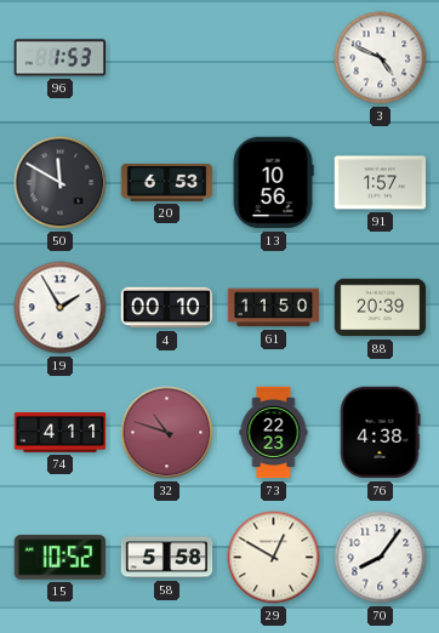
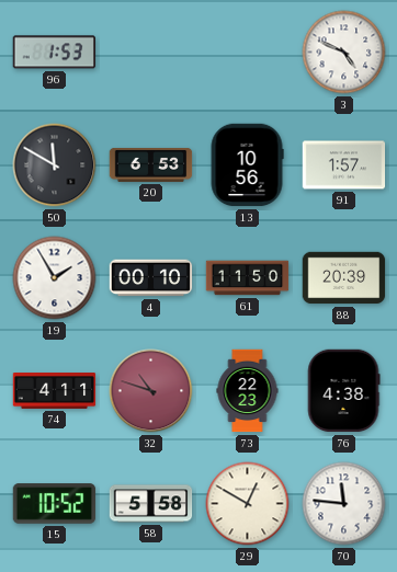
70: 8:06 -> 11:46
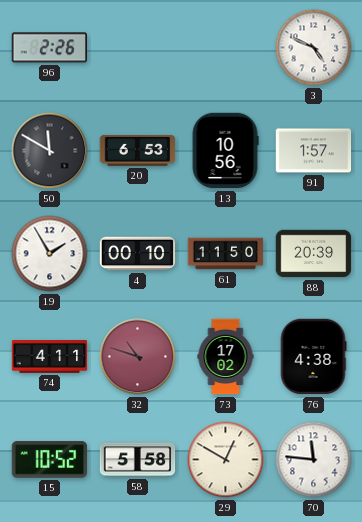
96: 1:53 -> 2:26
73: 22:23 -> 17:02
